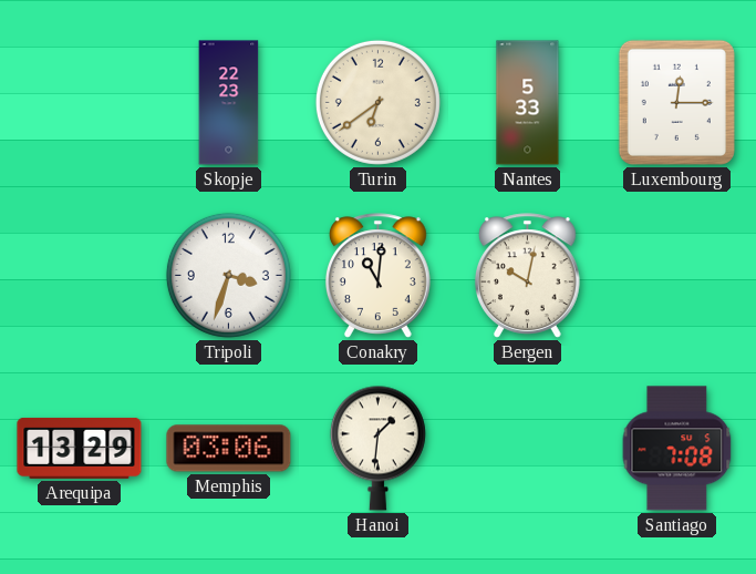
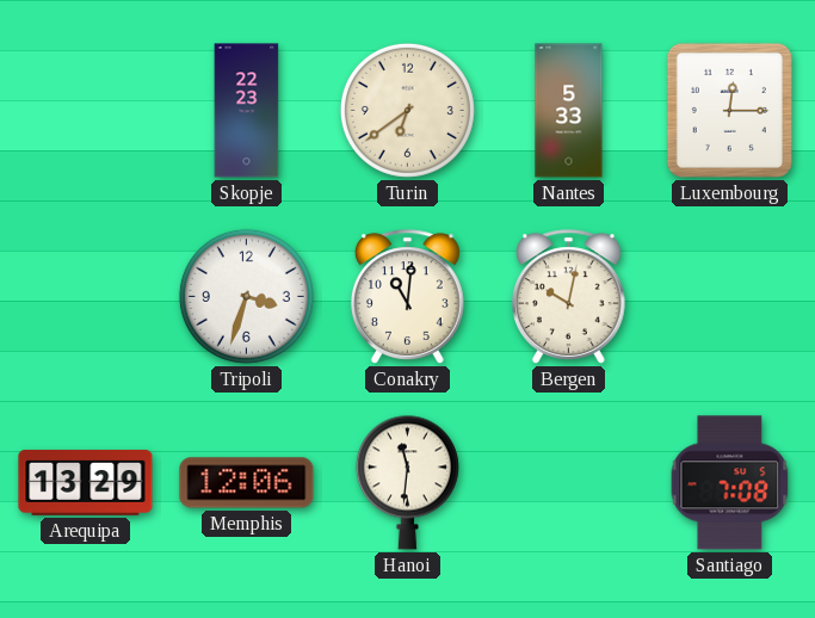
Memphis: 03:06 -> 12:06
Hanoi: 1:31 -> 11:31
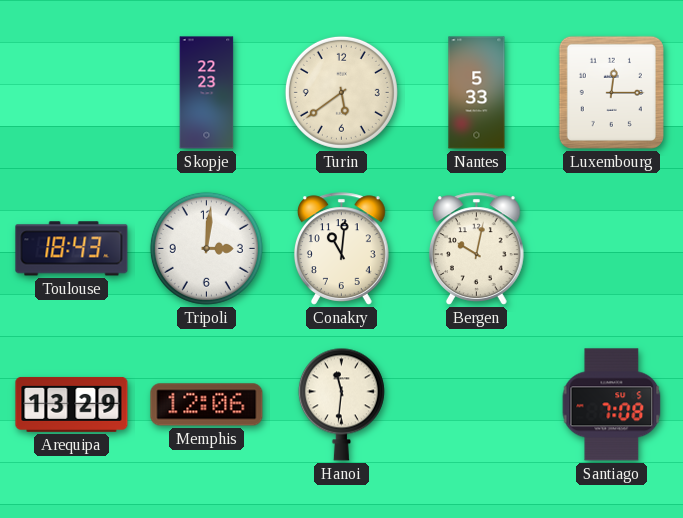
Turin: 6:39 -> 5:39
Toulouse: none -> 18:43
Tripoli: 3:33 -> 3:01
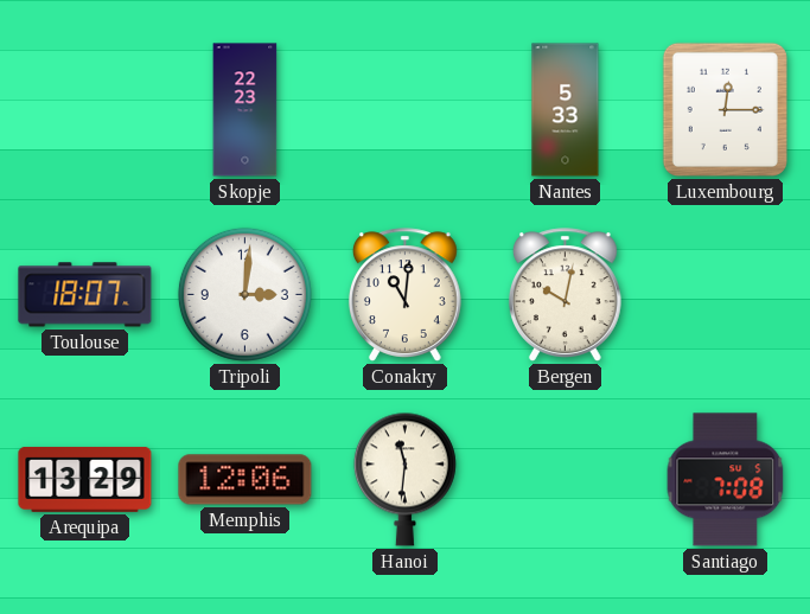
Turin: 5:39 -> none
Toulouse: 18:43 -> 18:07
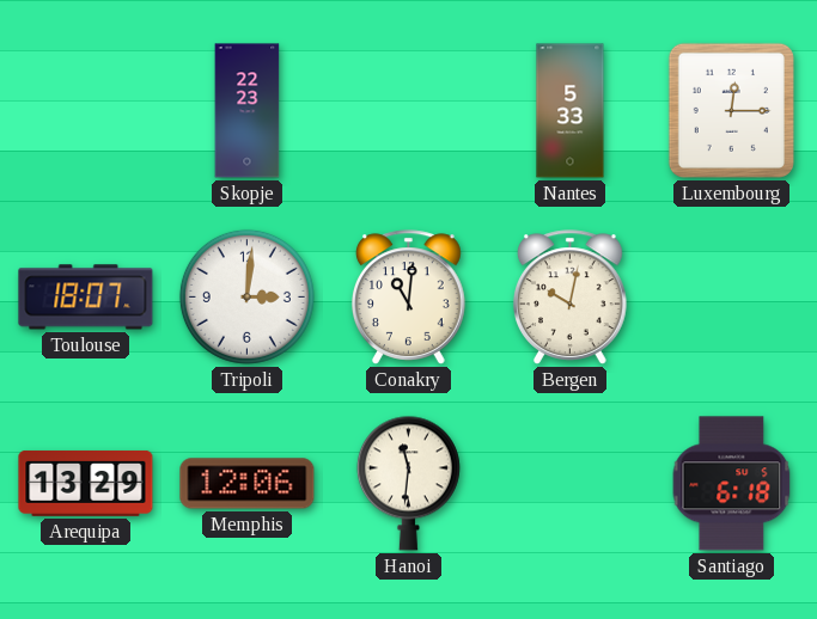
Santiago: 7:08 -> 6:18
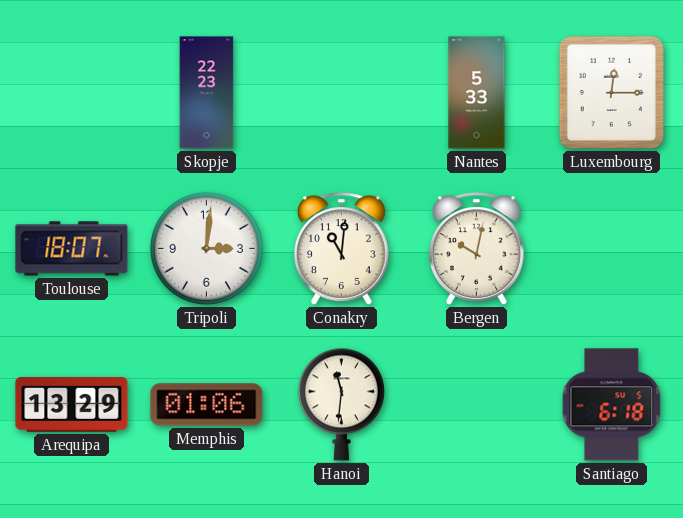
Memphis: 12:06 -> 01:06
